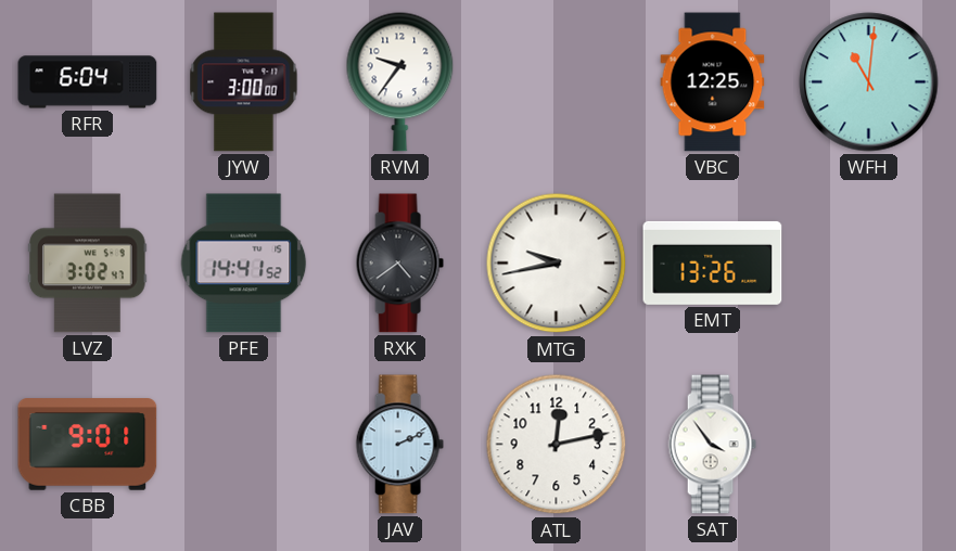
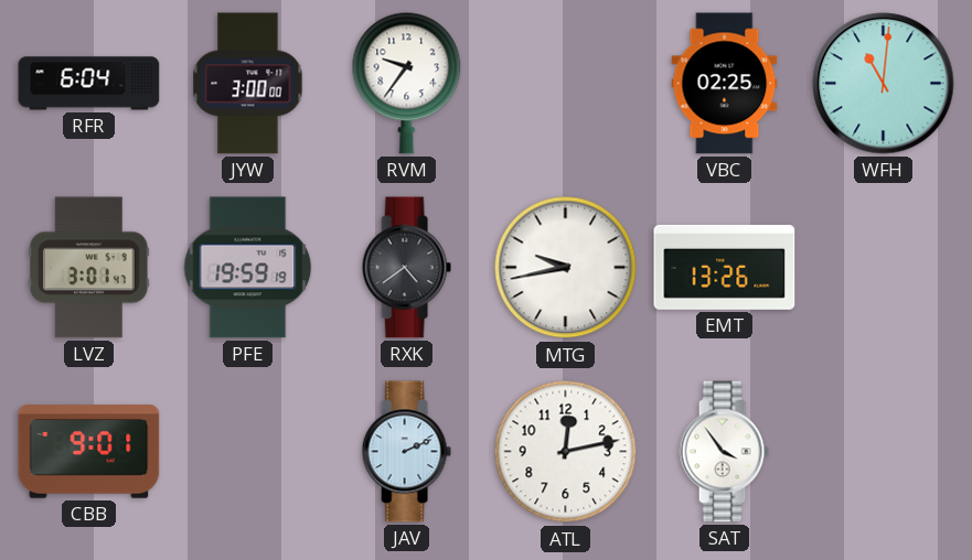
VBC: 12:25 -> 02:25
LVZ: 3:02 -> 3:01
PFE: 14:41 -> 19:59
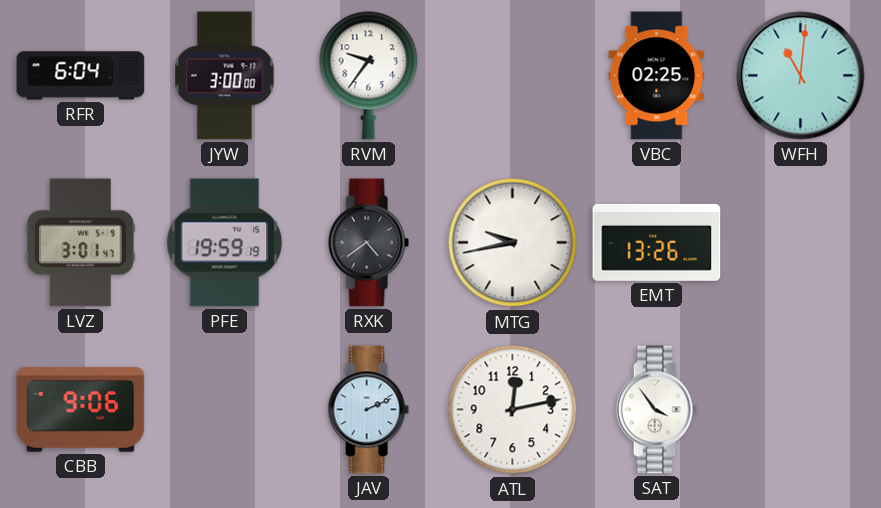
CBB: 9:01 -> 9:06
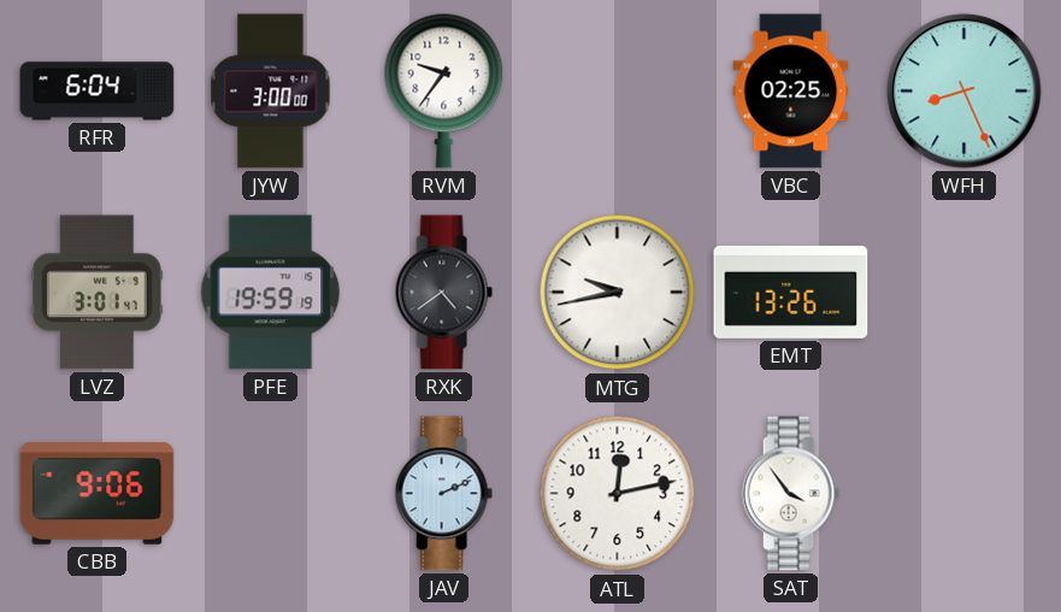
WFH: 11:01 -> 8:26
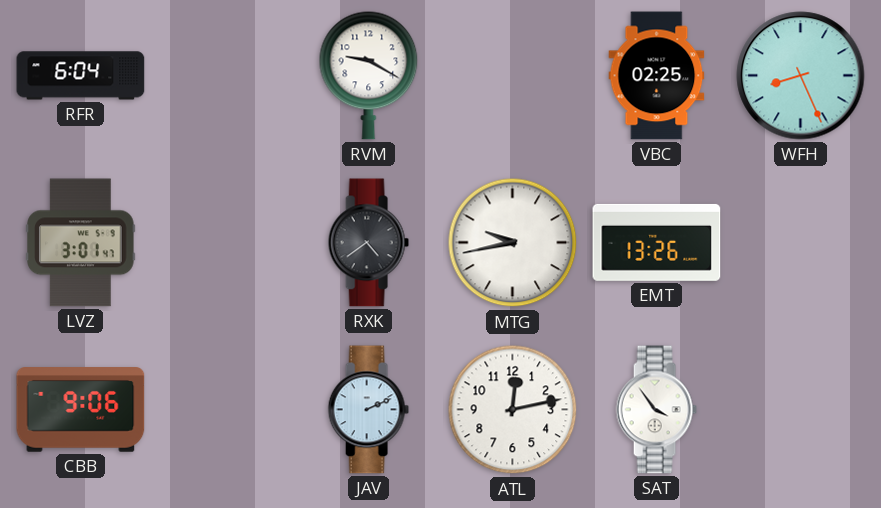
JYW: 3:00 -> none
RVM: 9:36 -> 9:20
PFE: 19:59 -> none
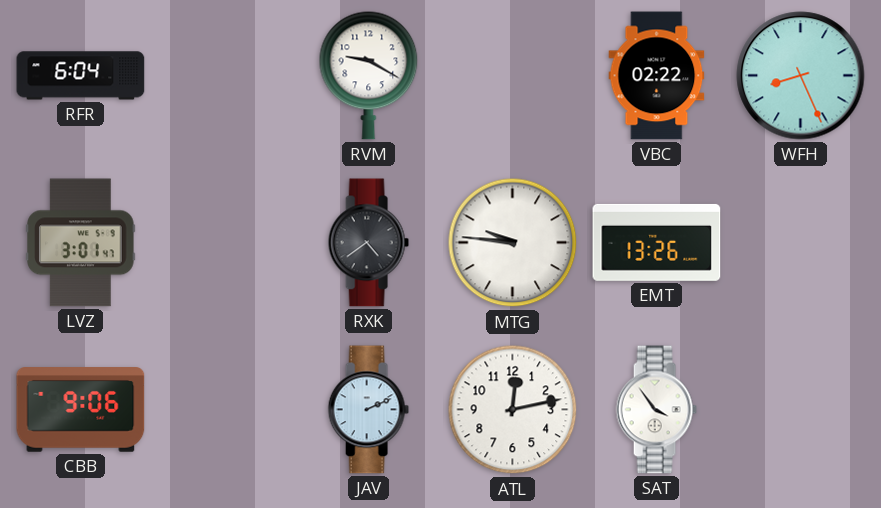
VBC: 02:25 -> 02:22
MTG: 9:43 -> 9:46
